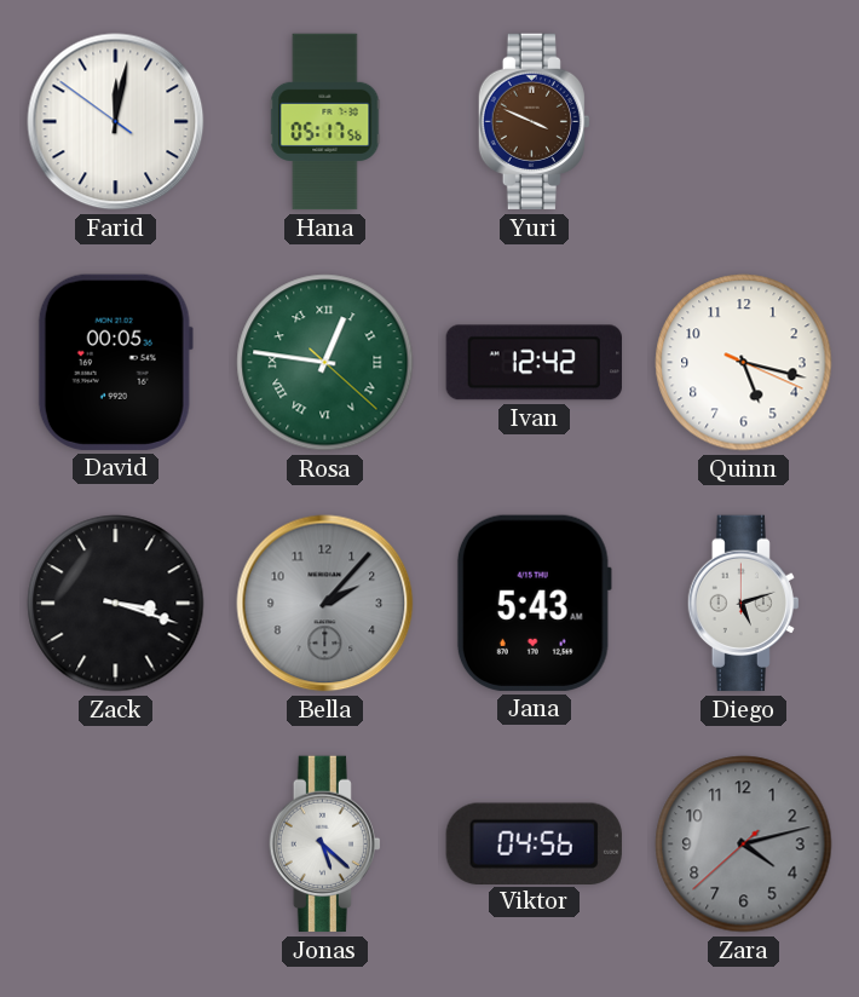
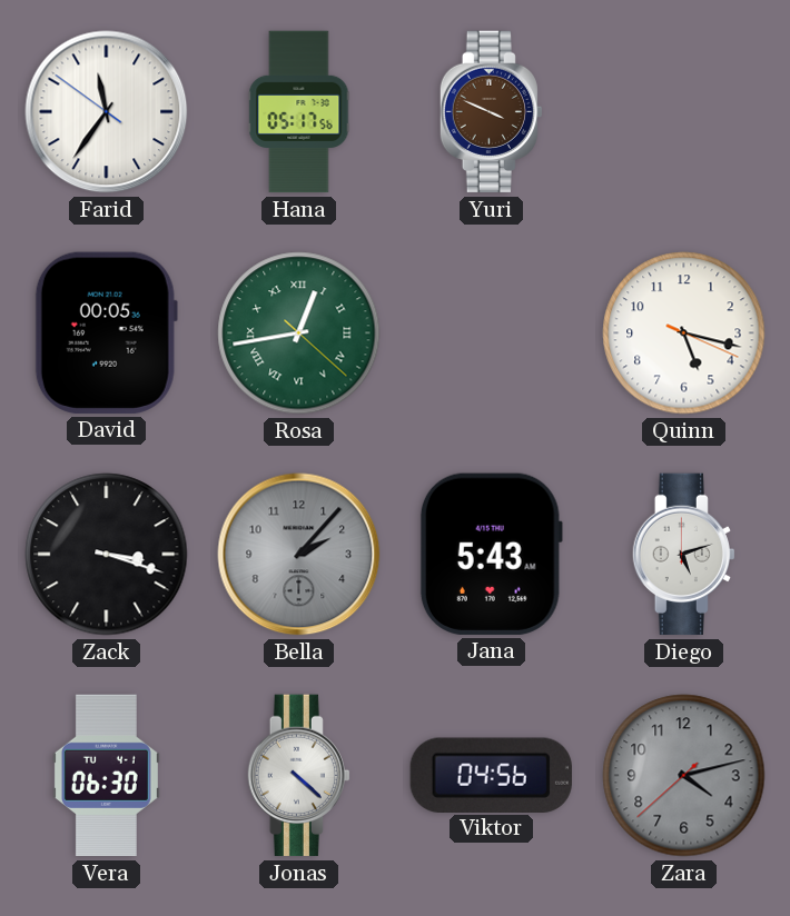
Farid: 12:01 -> 11:35
Rosa: 12:46 -> 12:43
Ivan: 12:42 -> none
Vera: none -> 06:30
Jonas: 5:22 -> 4:22
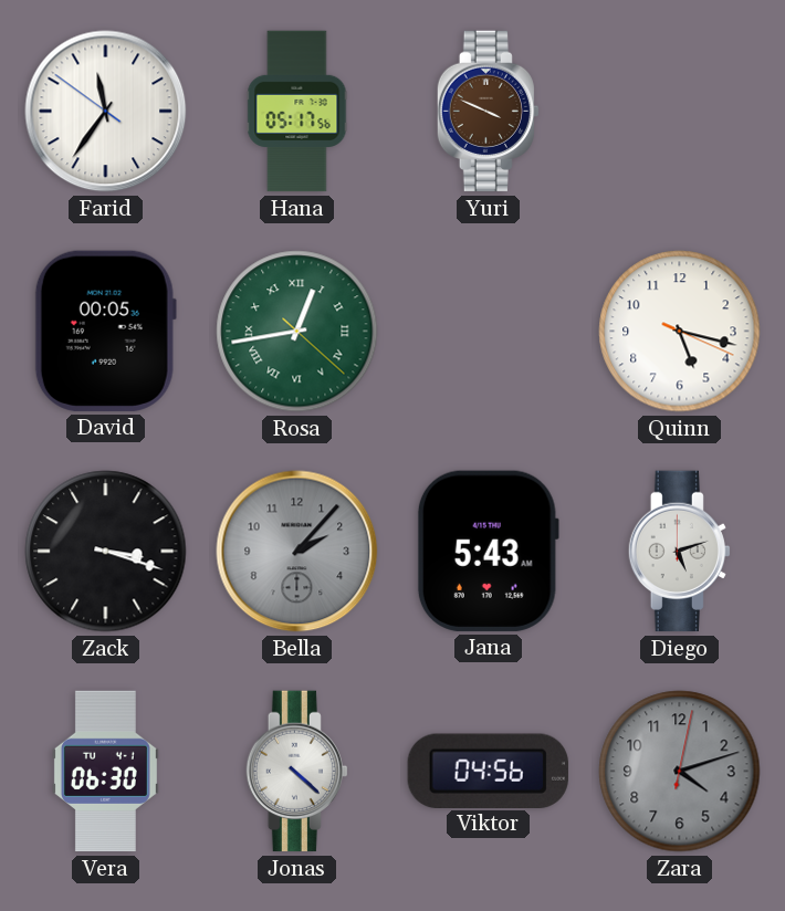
Zara: 4:12:38 -> 4:12:02
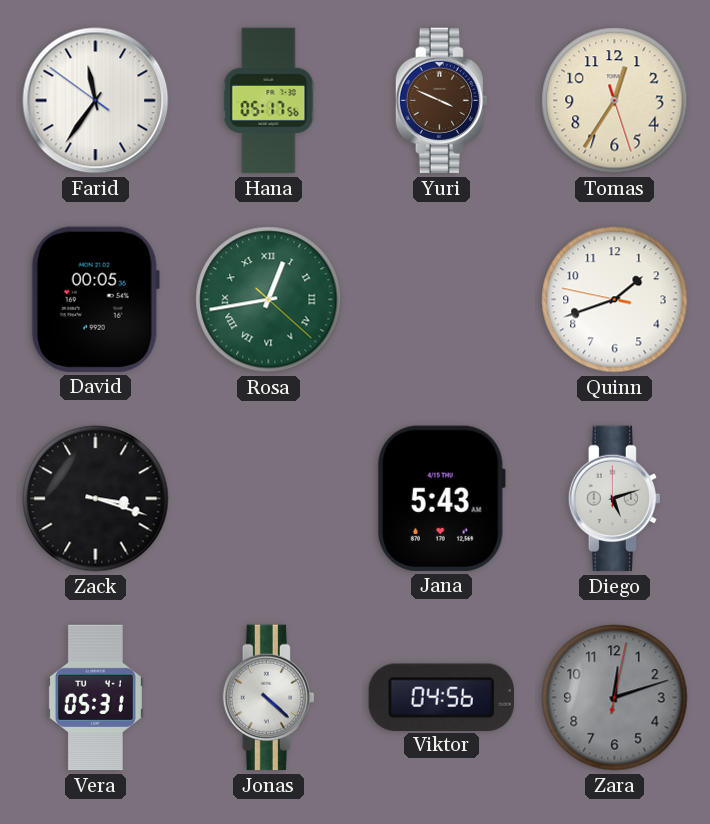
Tomas: none -> 12:35
Quinn: 5:17 -> 1:41
Bella: 2:07 -> none
Vera: 06:30 -> 05:31
Zara: 4:12 -> 12:12
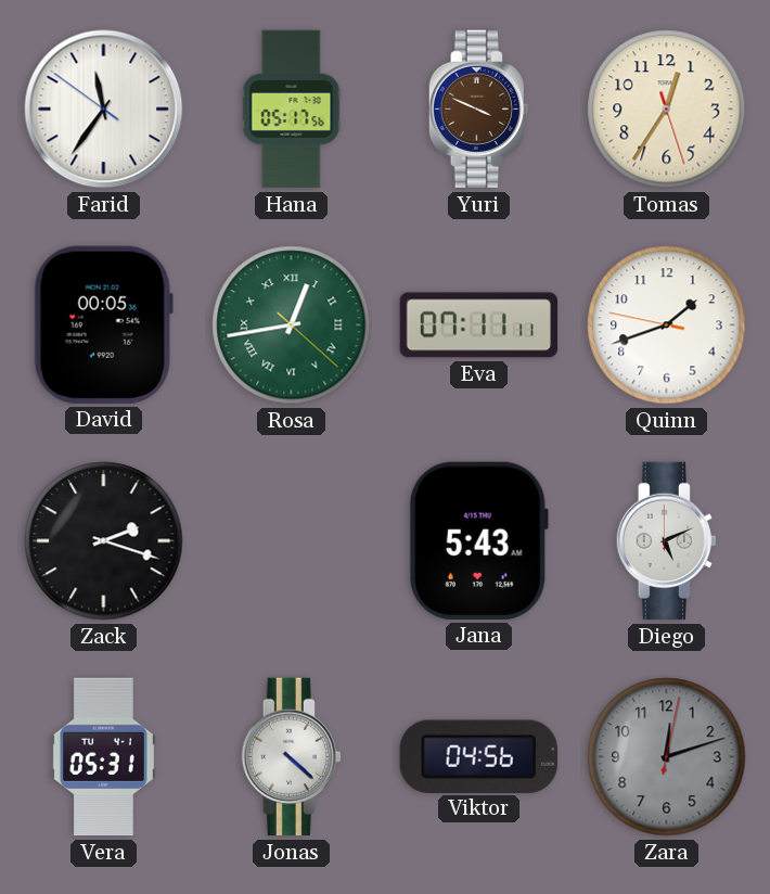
Eva: none -> 07:11
Zack: 3:18 -> 2:18
Diego: 5:12 -> 5:11
